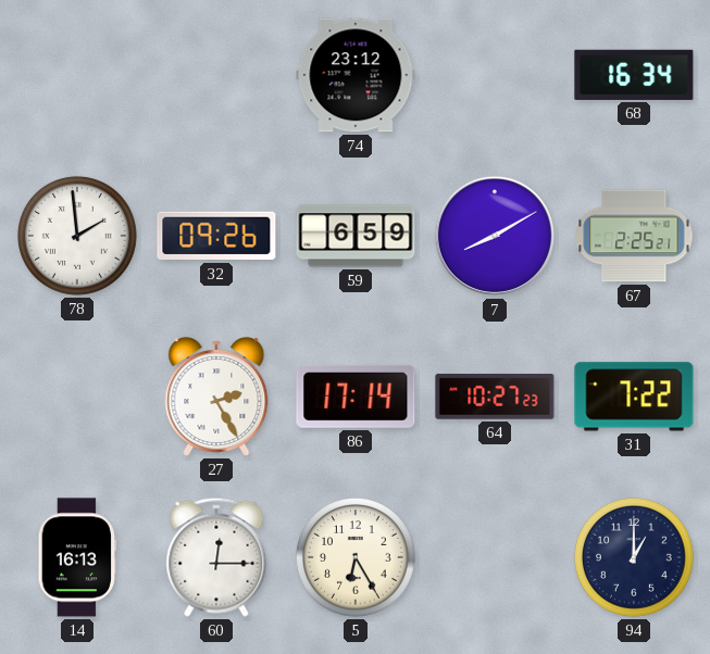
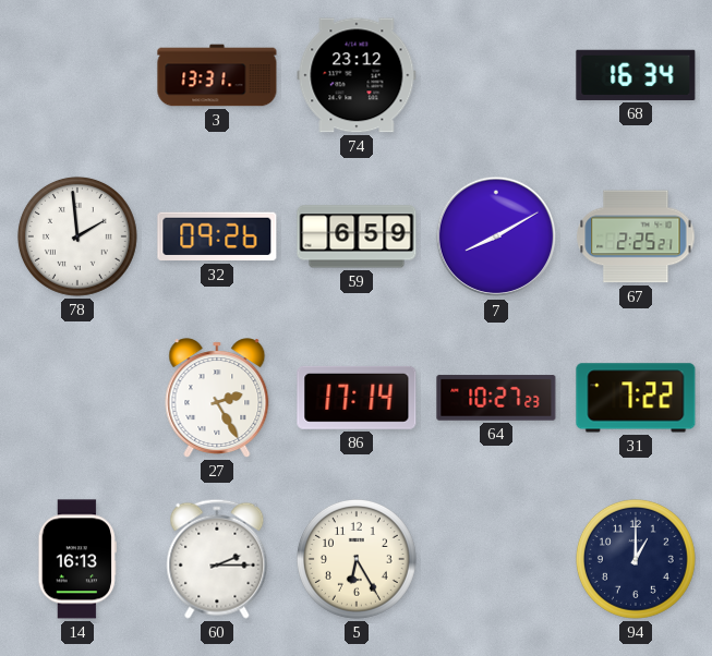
3: none -> 13:31
60: 12:15 -> 2:15
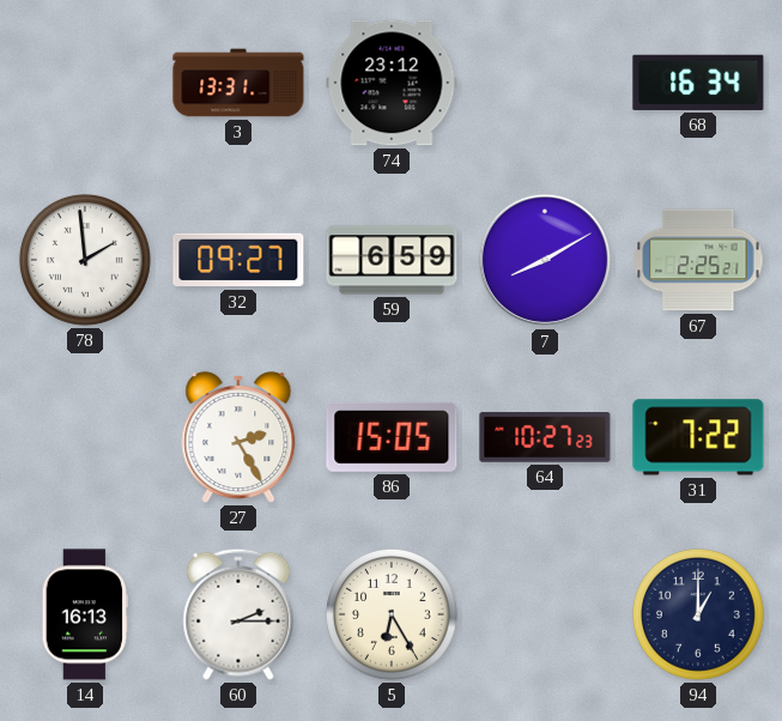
32: 09:26 -> 09:27
86: 17:14 -> 15:05
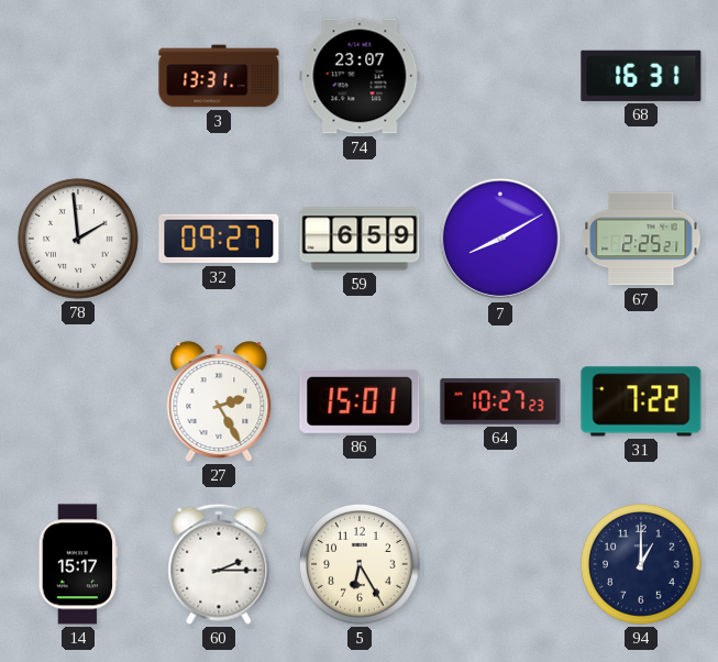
74: 23:12 -> 23:07
68: 16:34 -> 16:31
86: 15:05 -> 15:01
14: 16:13 -> 15:17
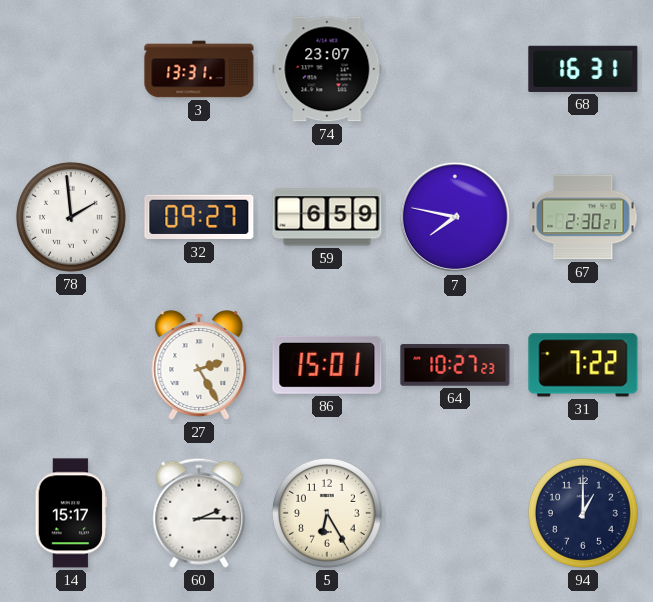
7: 8:10 -> 7:47
67: 2:25 -> 2:30
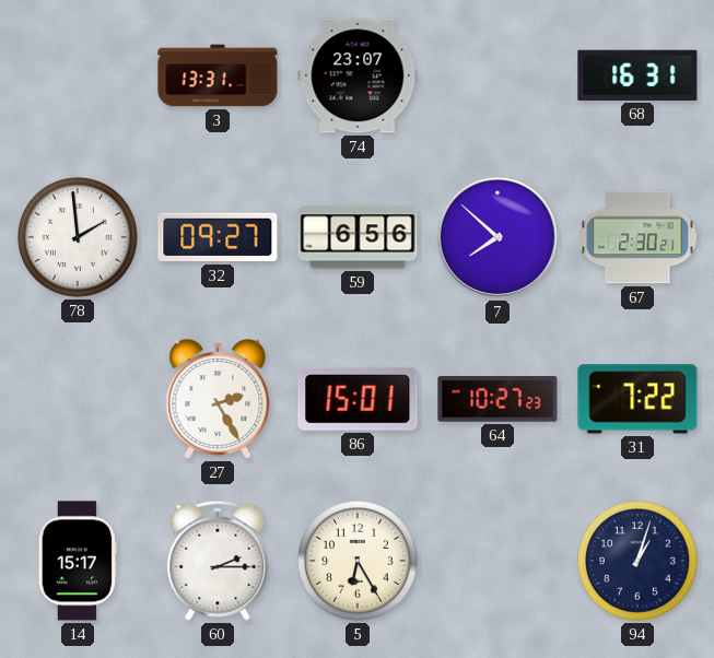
59: 6:59 -> 6:56
7: 7:47 -> 7:52
94: 1:00 -> 1:03
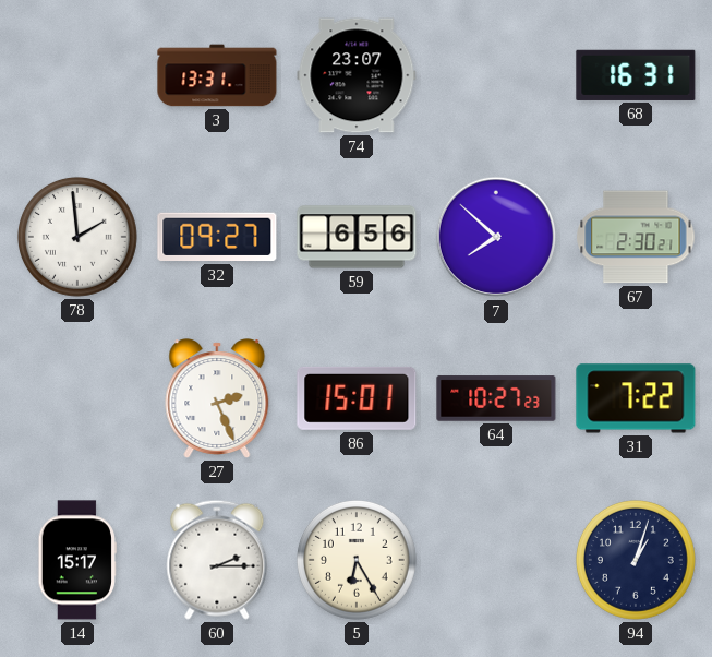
27: 2:25 -> 2:26
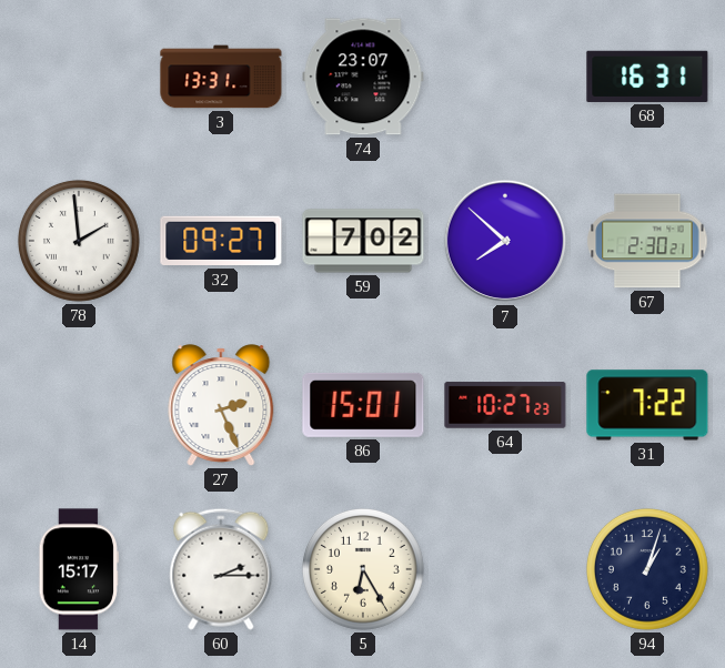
59: 6:56 -> 7:02
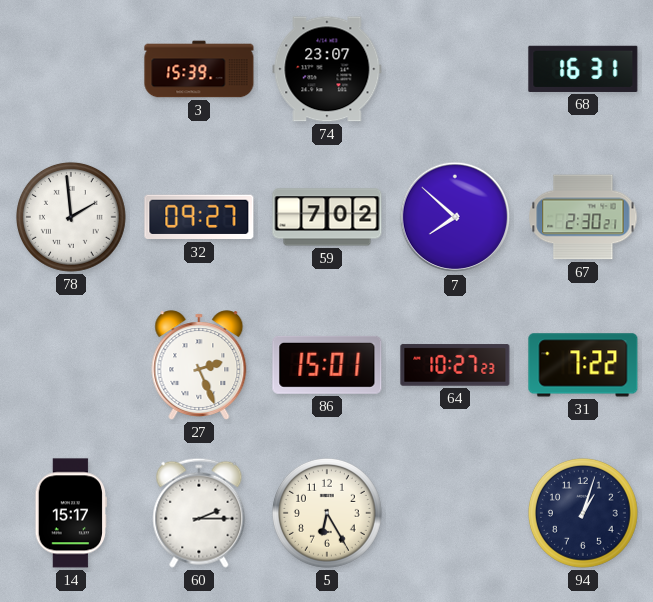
3: 13:31 -> 15:39
